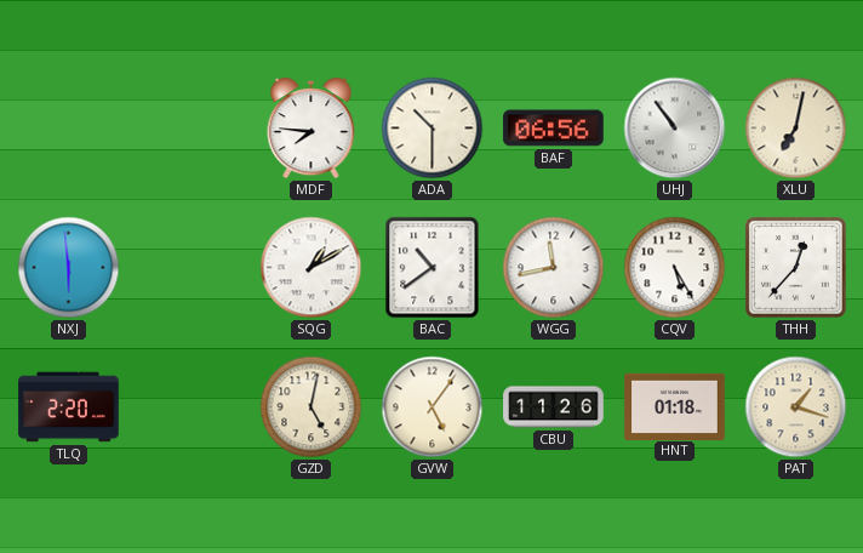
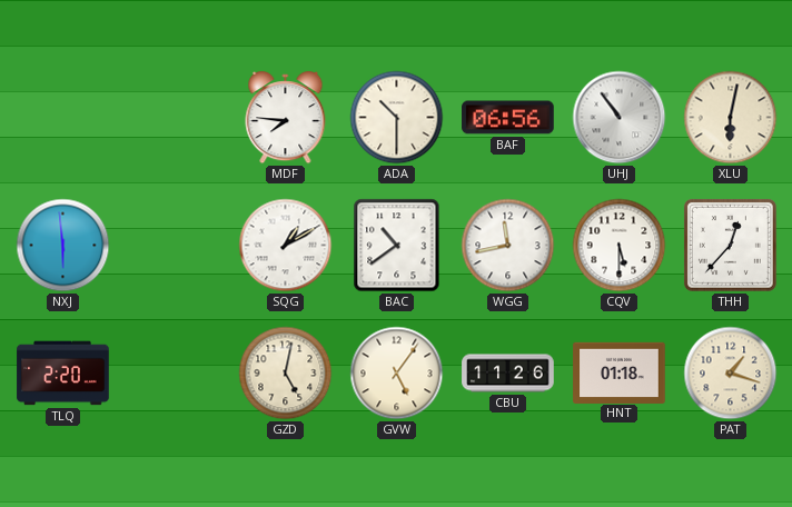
XLU: 7:02 -> 6:02
CQV: 5:25 -> 5:30
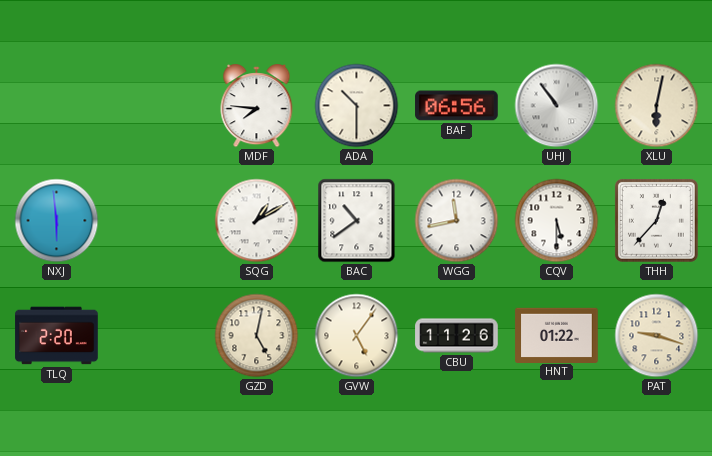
HNT: 01:18 -> 01:22
PAT: 1:18 -> 9:18
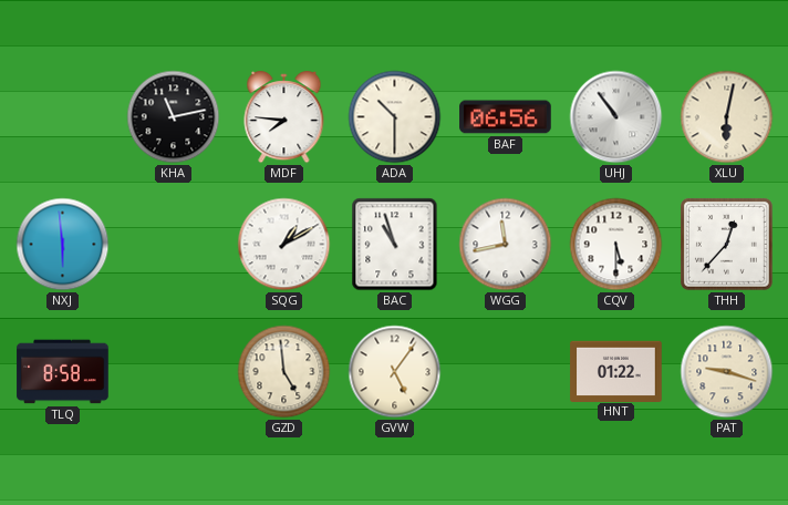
KHA: none -> 11:13
BAC: 10:39 -> 10:57
TLQ: 2:20 -> 8:58
GZD: 5:02 -> 4:59
CBU: 11:26 -> none
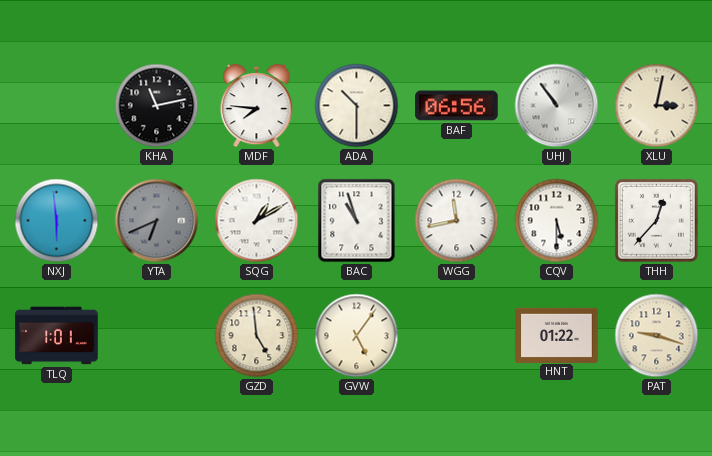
XLU: 6:02 -> 3:02
YTA: none -> 6:41
TLQ: 8:58 -> 1:01
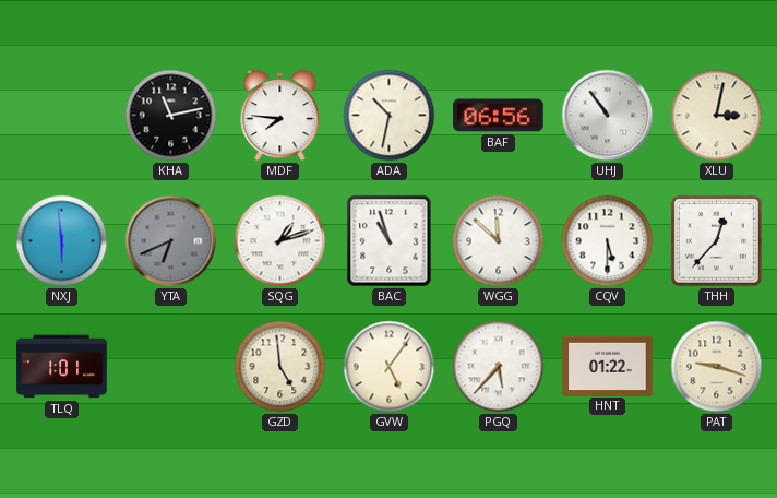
ADA: 10:30 -> 10:32
SQG: 1:10 -> 1:12
WGG: 11:43 -> 11:52
PGQ: none -> 5:37
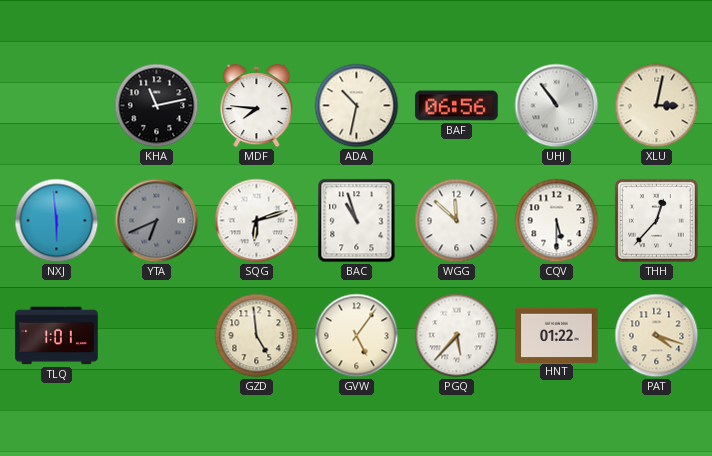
SQG: 1:12 -> 6:12
PAT: 9:18 -> 4:18
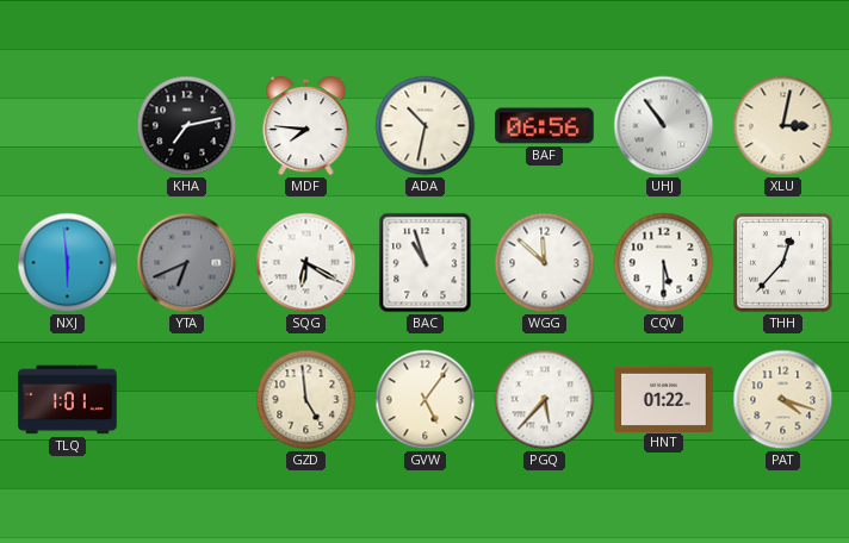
KHA: 11:13 -> 7:13
SQG: 6:12 -> 6:20
